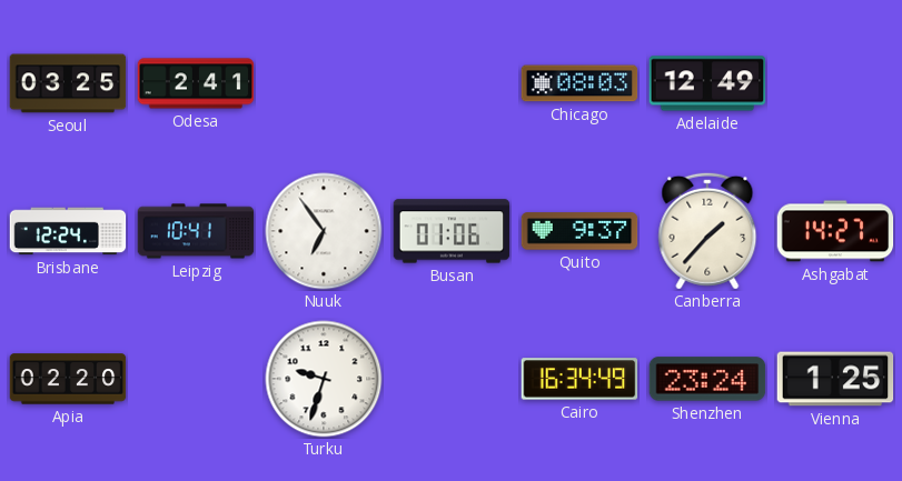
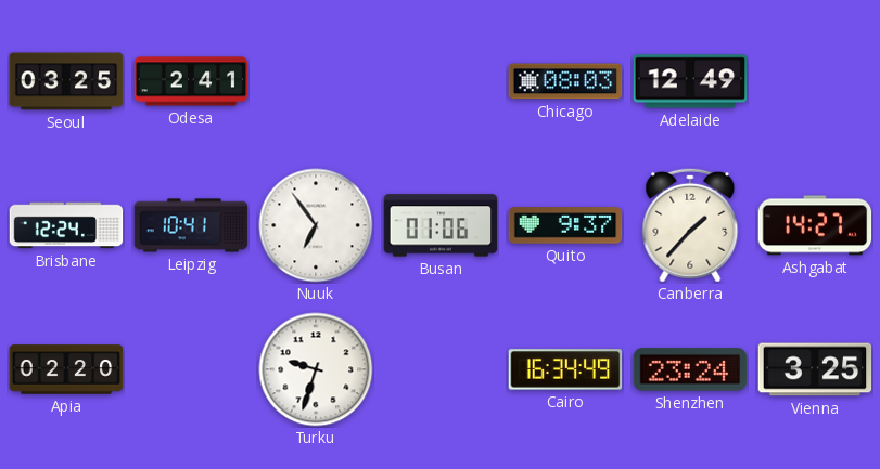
Vienna: 1:25 -> 3:25
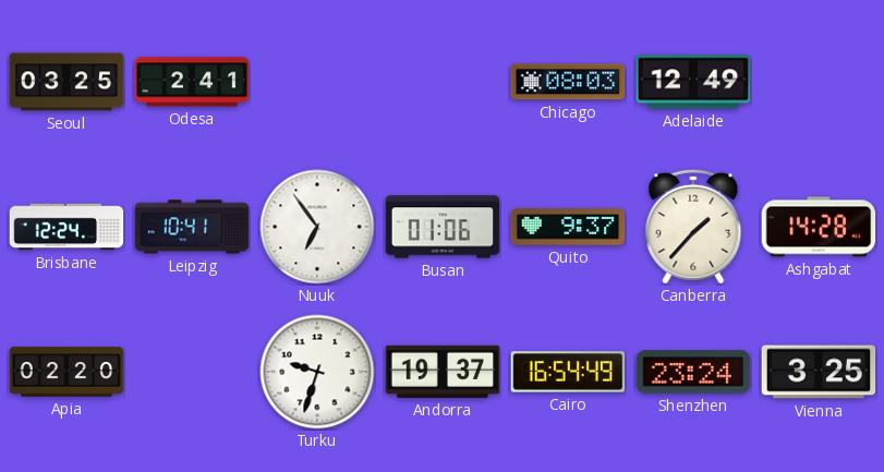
Ashgabat: 14:27 -> 14:28
Andorra: none -> 19:37
Cairo: 16:34 -> 16:54
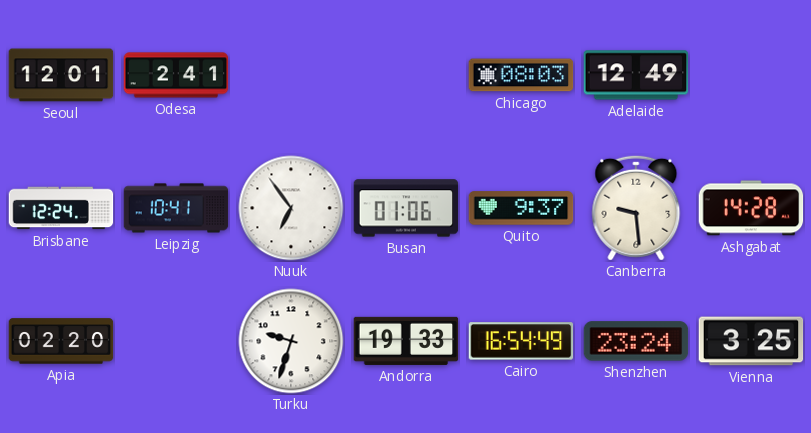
Seoul: 03:25 -> 12:01
Canberra: 1:37 -> 9:29
Andorra: 19:37 -> 19:33
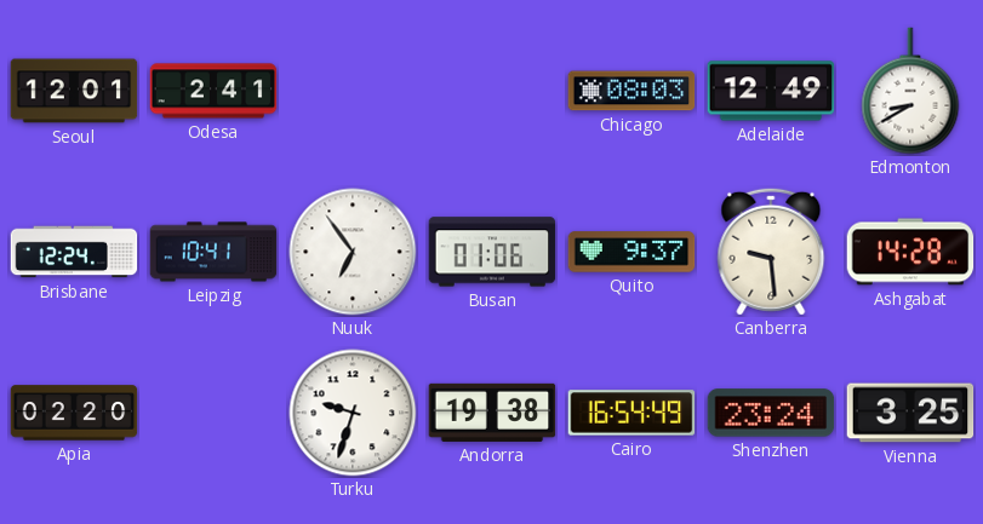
Edmonton: none -> 8:40
Andorra: 19:33 -> 19:38
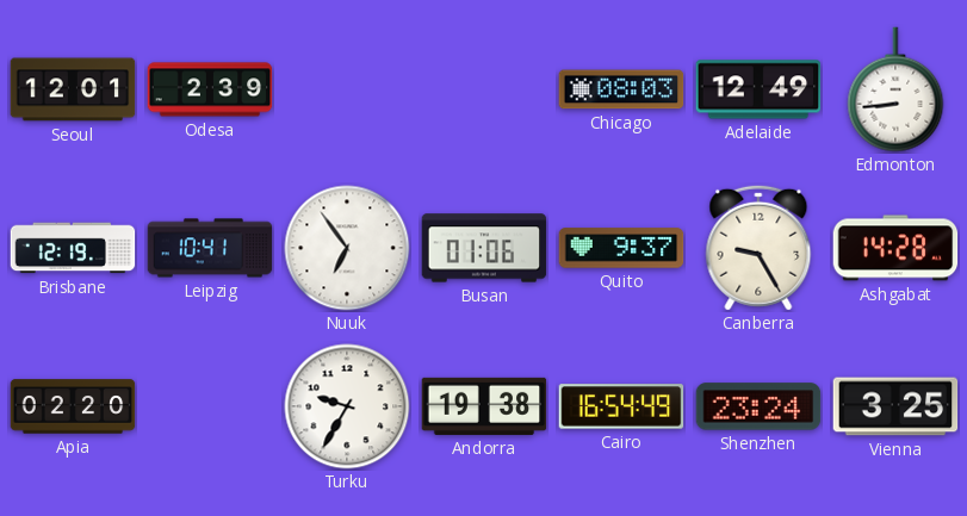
Odesa: 2:41 -> 2:39
Edmonton: 8:40 -> 8:44
Brisbane: 12:24 -> 12:19
Canberra: 9:29 -> 9:25
Turku: 9:33 -> 9:35
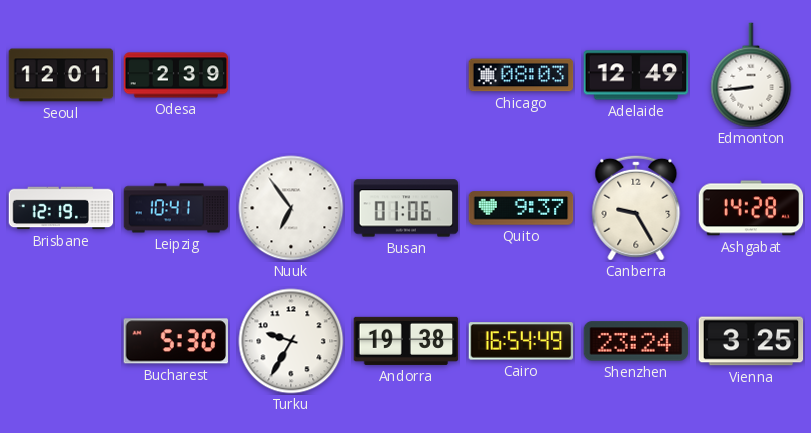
Apia: 02:20 -> none
Bucharest: none -> 5:30
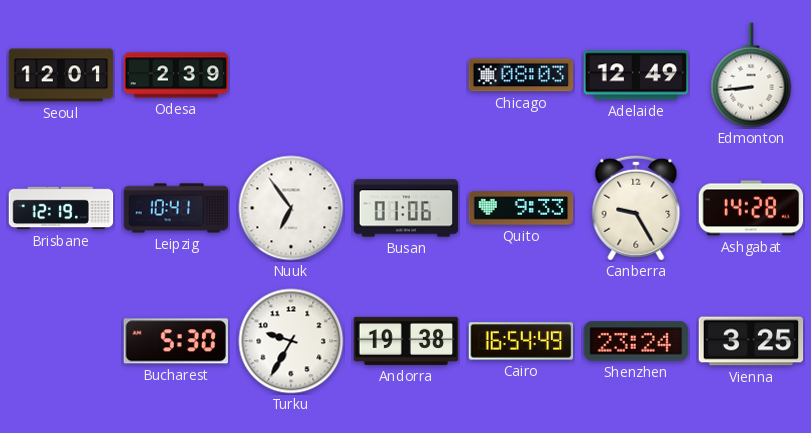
Quito: 9:37 -> 9:33
